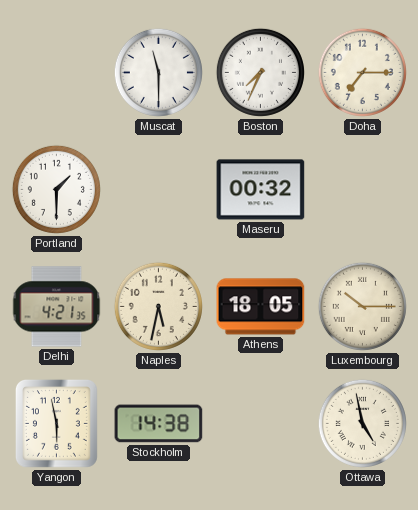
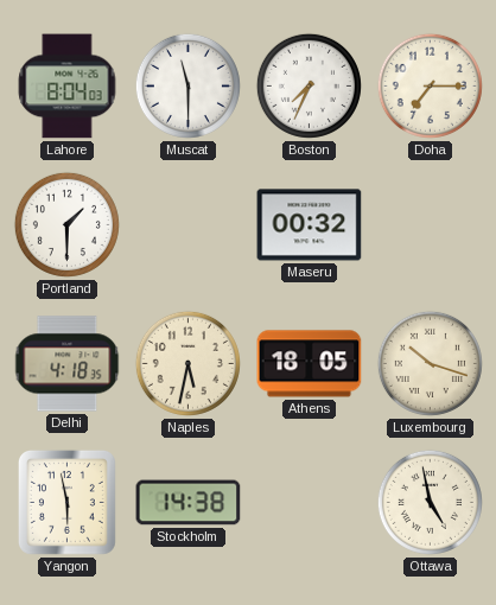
Lahore: none -> 8:04
Delhi: 4:21 -> 4:18
Luxembourg: 10:15 -> 10:18
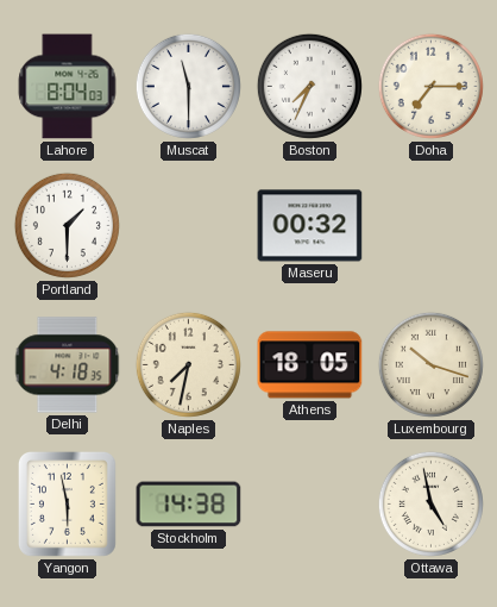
Naples: 5:32 -> 7:32
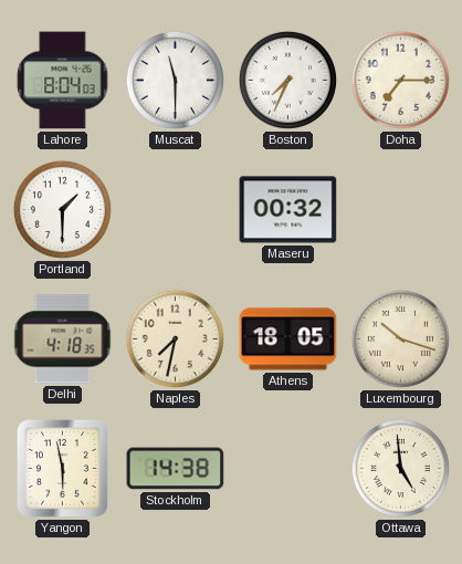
Ottawa: 4:58 -> 4:59
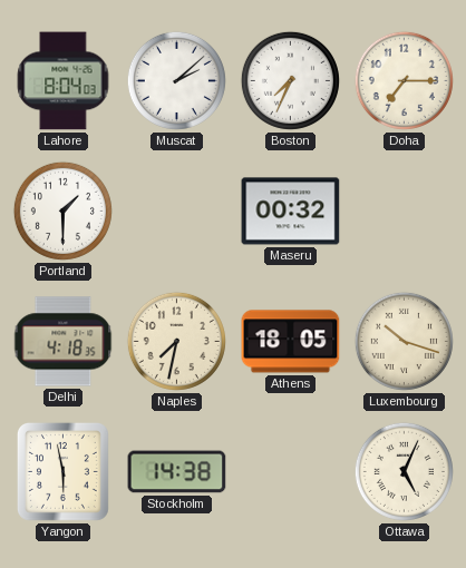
Muscat: 11:30 -> 2:08
Ottawa: 4:59 -> 5:04
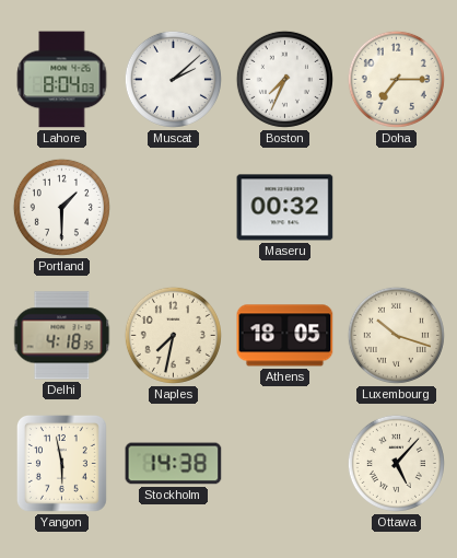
Ottawa: 5:04 -> 5:07
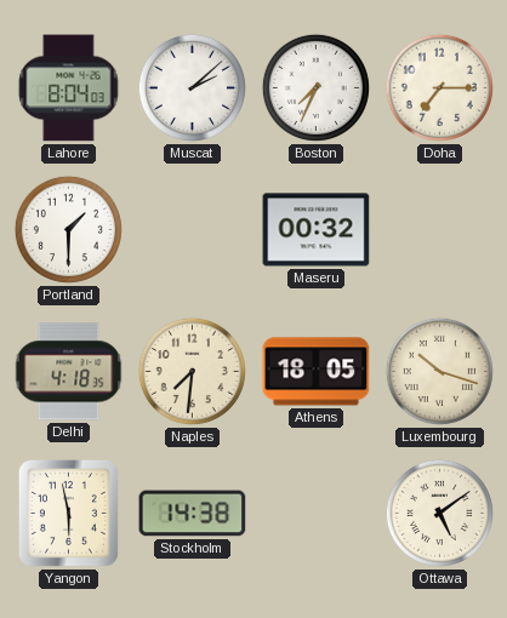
Naples: 7:32 -> 7:31
Ottawa: 5:07 -> 5:09
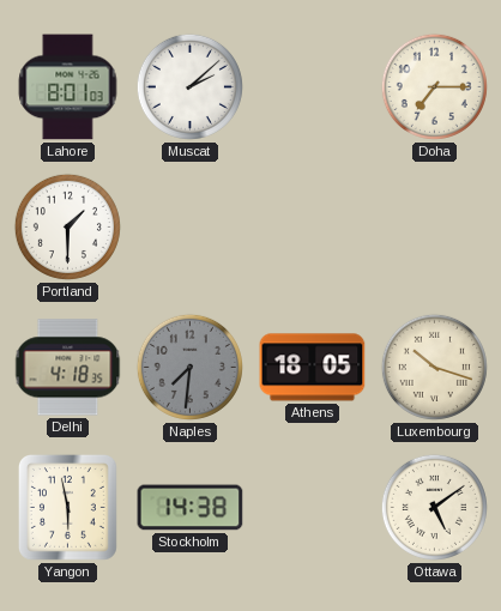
Lahore: 8:04 -> 8:01
Boston: 7:34 -> none
Maseru: 00:32 -> none
Naples dial: cream -> grey
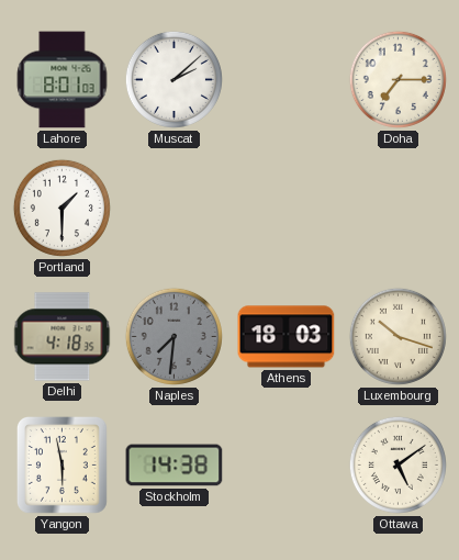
Athens: 18:05 -> 18:03
